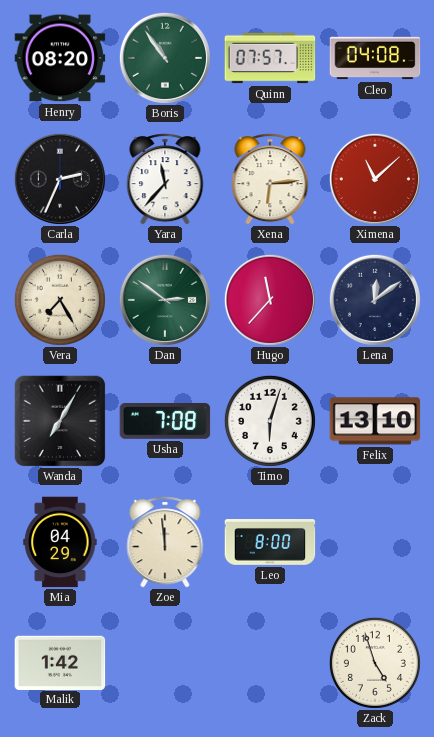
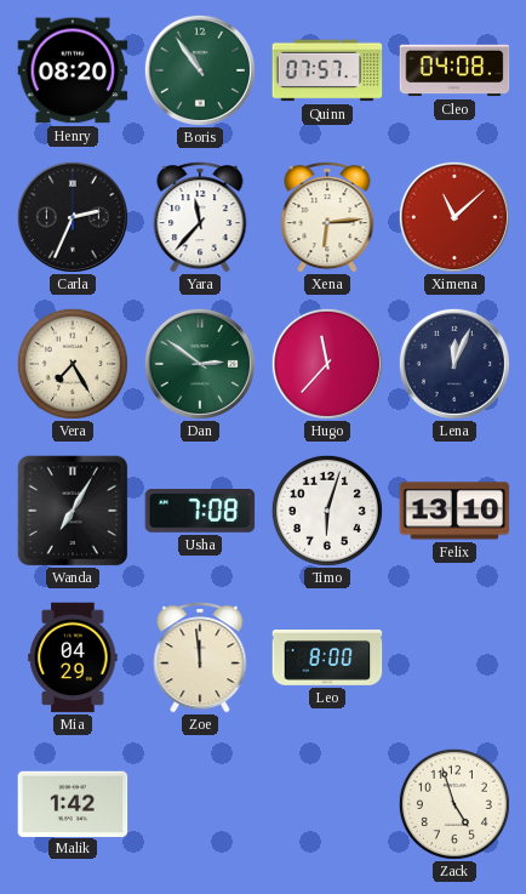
Lena: 12:09 -> 12:04
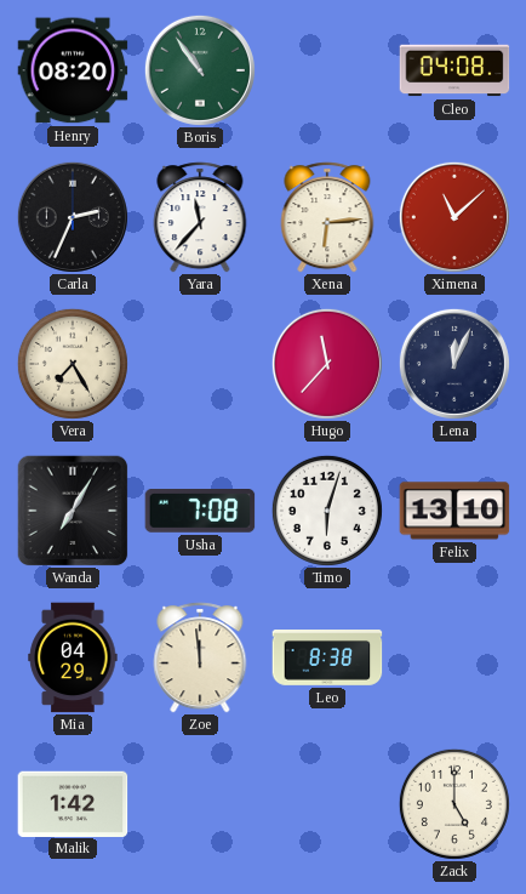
Quinn: 07:57 -> none
Dan: 2:51 -> none
Leo: 8:00 -> 8:38
Zack: 4:57 -> 5:00
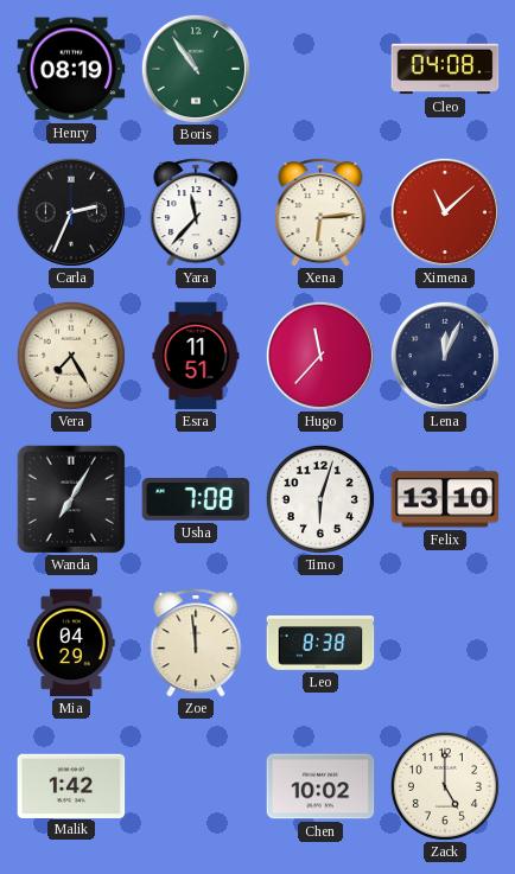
Henry: 08:20 -> 08:19
Esra: none -> 11:51
Chen: none -> 10:02
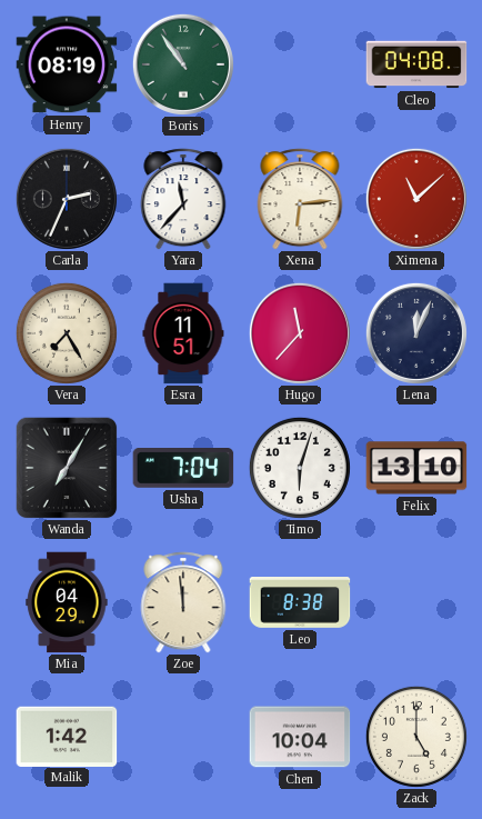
Usha: 7:08 -> 7:04
Chen: 10:02 -> 10:04
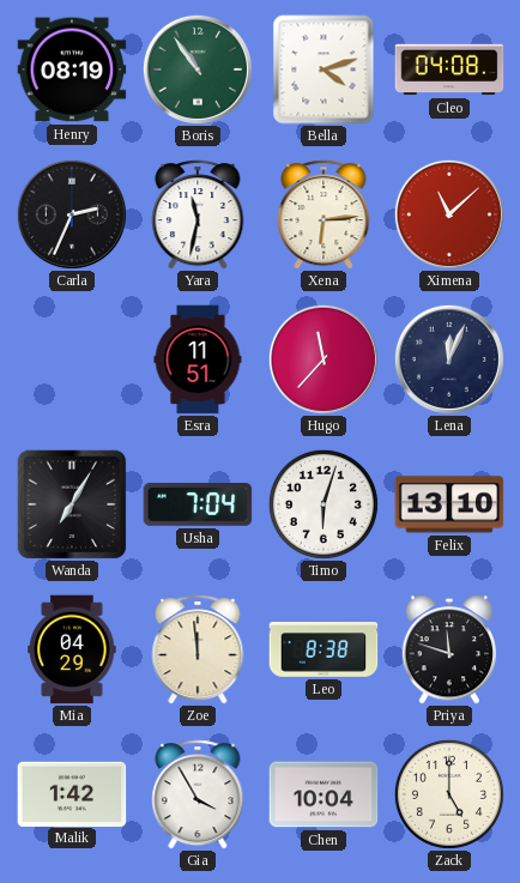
Bella: none -> 4:12
Yara: 11:37 -> 11:32
Vera: 7:25 -> none
Priya: none -> 11:48
Gia: none -> 3:55
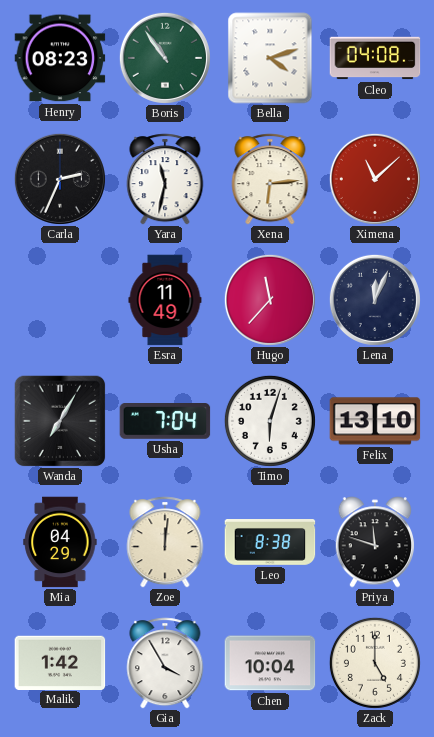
Henry: 08:19 -> 08:23
Esra: 11:51 -> 11:49
Zoe: 11:59 -> 12:01
